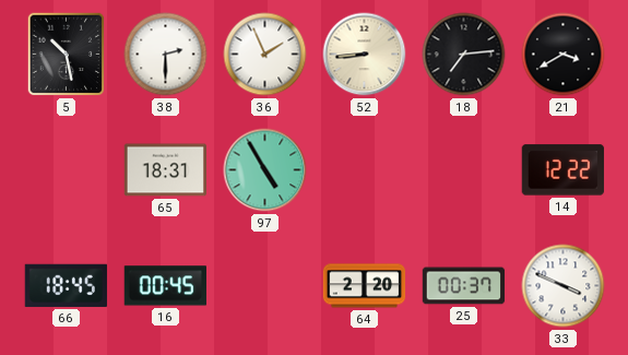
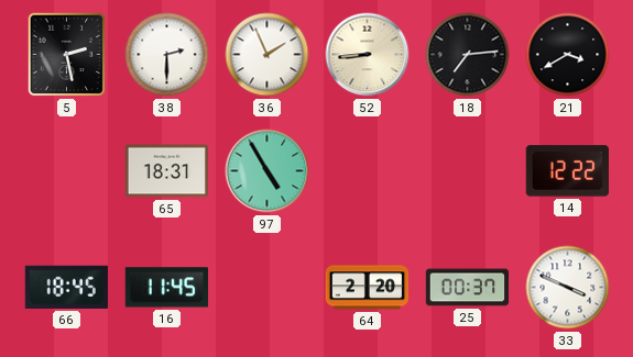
5: 10:28 -> 2:28
16: 00:45 -> 11:45
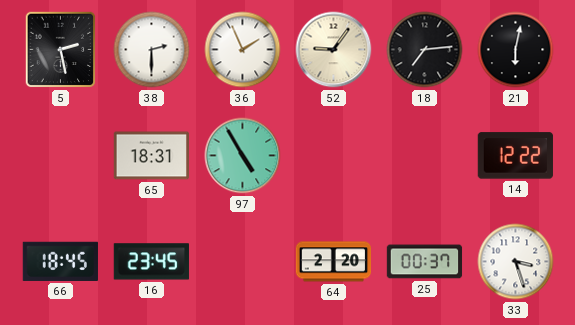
52: 8:44 -> 9:06
21: 3:40 -> 6:02
16: 11:45 -> 23:45
33: 3:49 -> 3:27
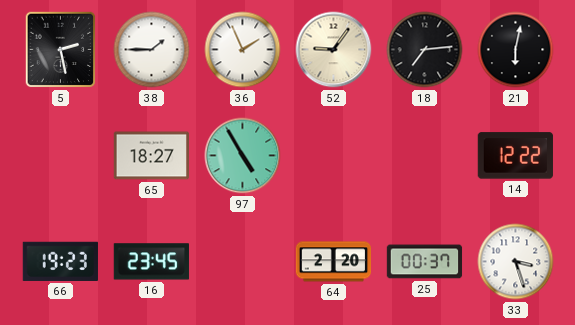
38: 2:30 -> 1:45
65: 18:31 -> 18:27
66: 18:45 -> 19:23
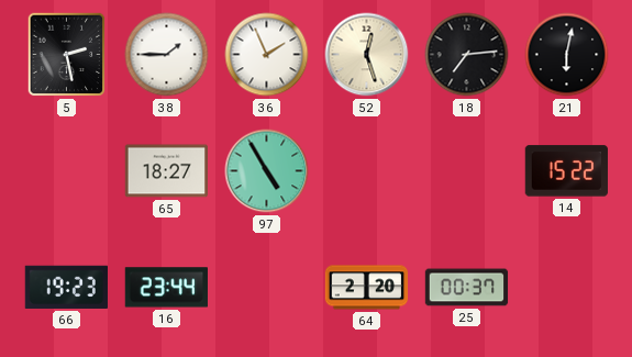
52: 9:06 -> 12:27
14: 12:22 -> 15:22
16: 23:45 -> 23:44
33: 3:27 -> none
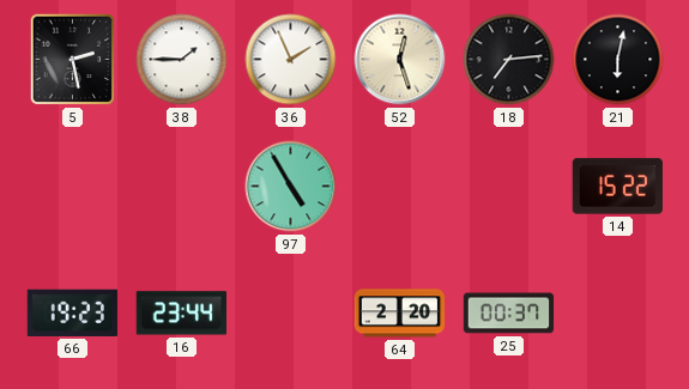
65: 18:27 -> none
